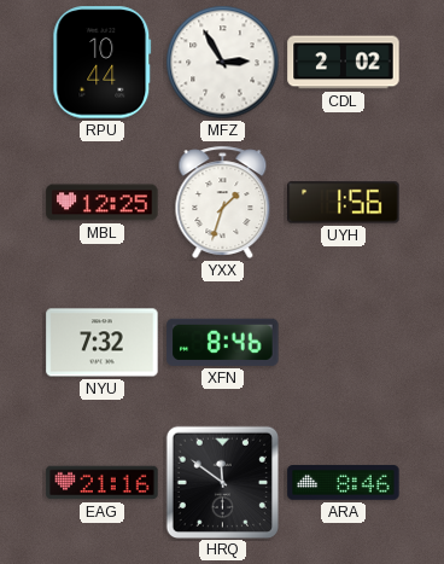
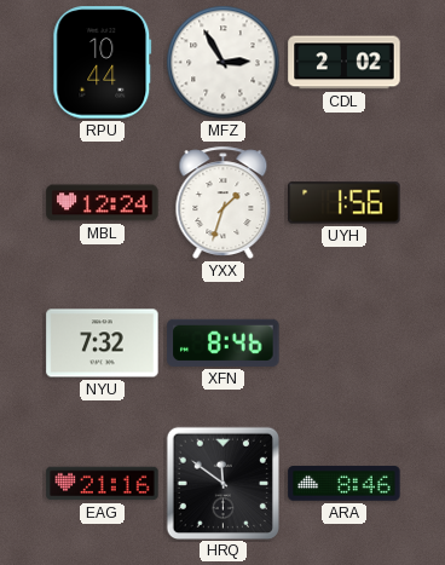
MBL: 12:25 -> 12:24
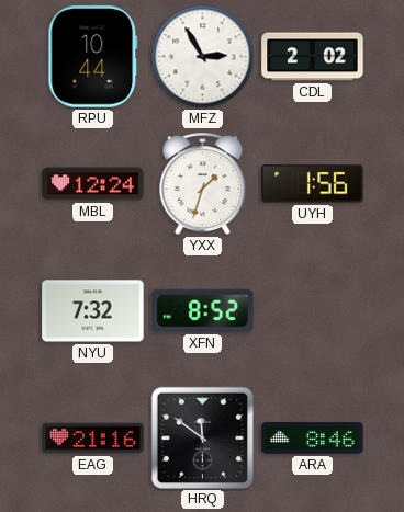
XFN: 8:46 -> 8:52
